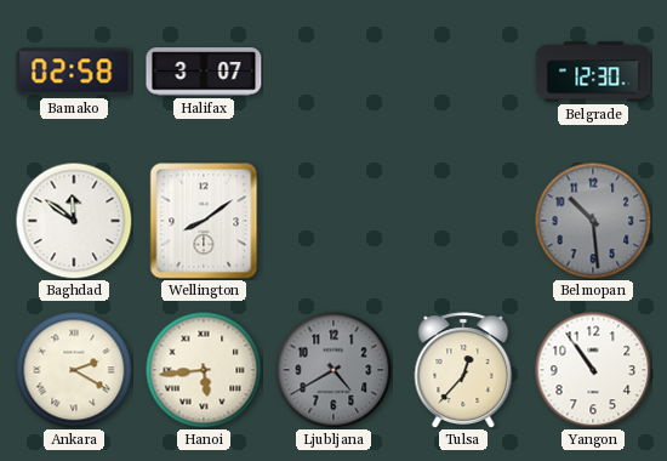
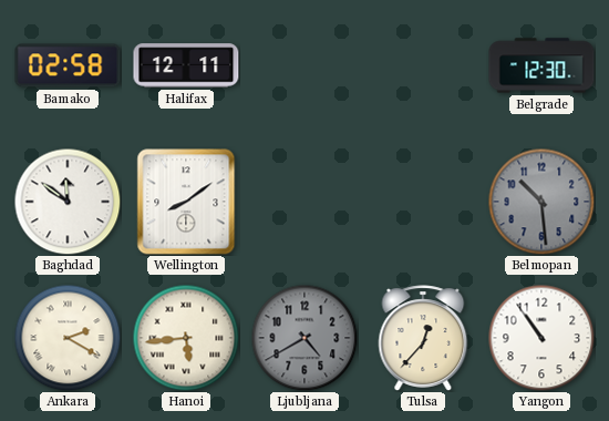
Halifax: 3:07 -> 12:11
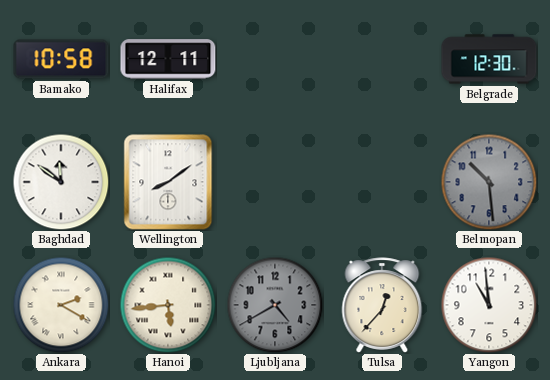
Bamako: 02:58 -> 10:58
Yangon: 10:54 -> 10:59
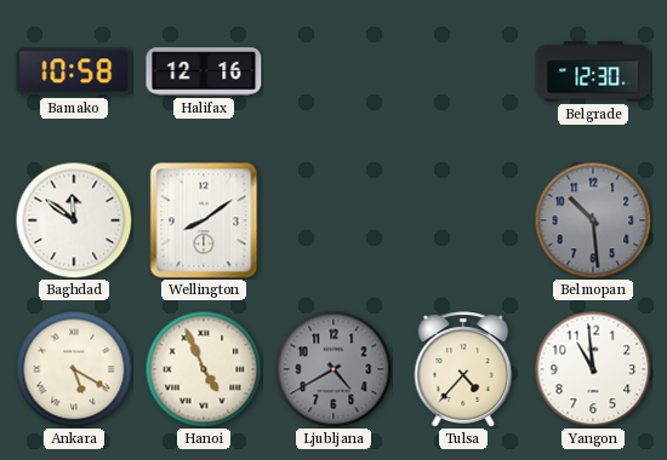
Halifax: 12:11 -> 12:16
Ankara: 2:20 -> 5:20
Hanoi: 5:44 -> 4:56
Tulsa: 12:37 -> 4:37
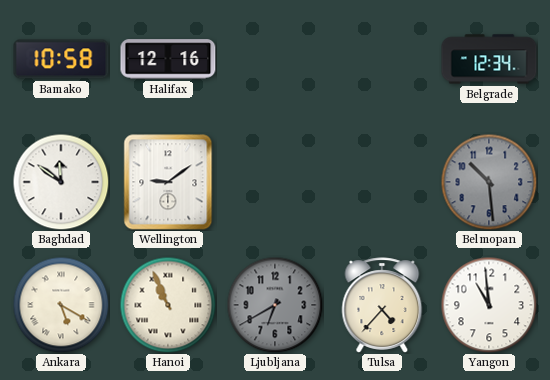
Belgrade: 12:30 -> 12:34
Wellington: 8:09 -> 9:09
Hanoi: 4:56 -> 10:56
Ljubljana: 4:40 -> 6:40
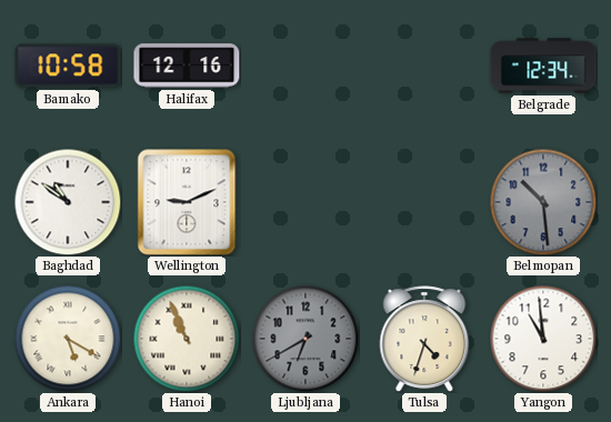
Baghdad: 11:51 -> 10:51
Wellington: 9:09 -> 9:11
Tulsa: 4:37 -> 4:33
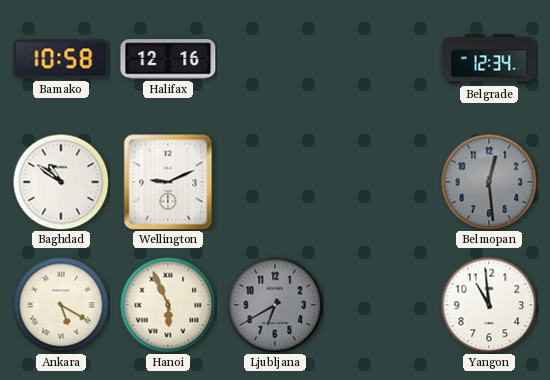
Belmopan: 10:29 -> 12:29
Hanoi: 10:56 -> 5:56
Tulsa: 4:33 -> none
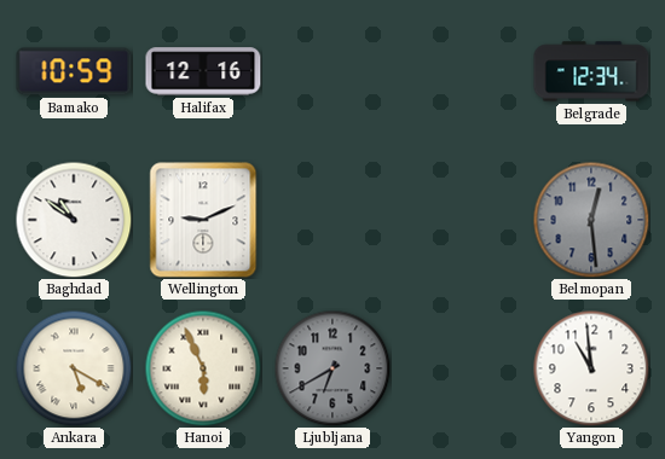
Bamako: 10:58 -> 10:59
